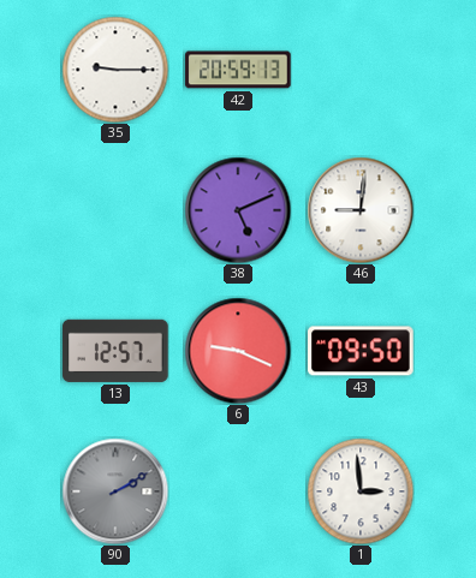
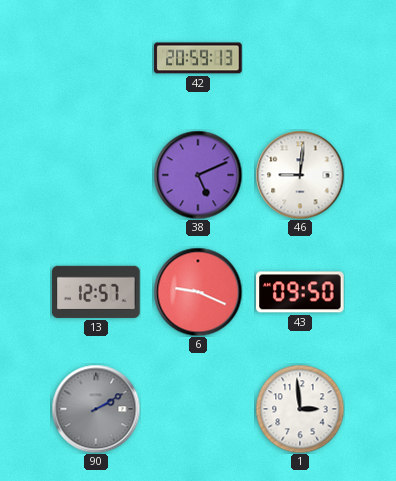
35: 9:15 -> none
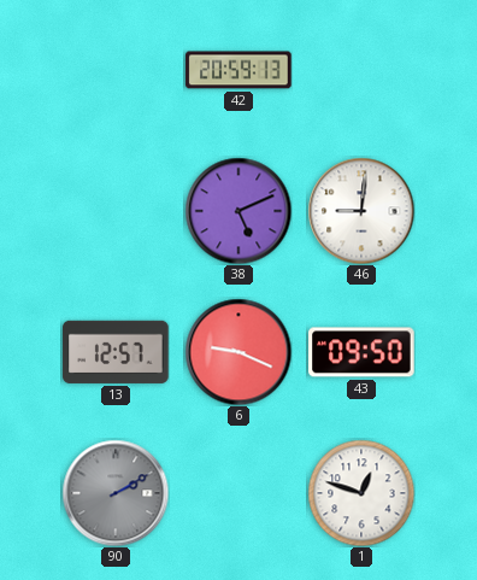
1: 2:59 -> 12:48
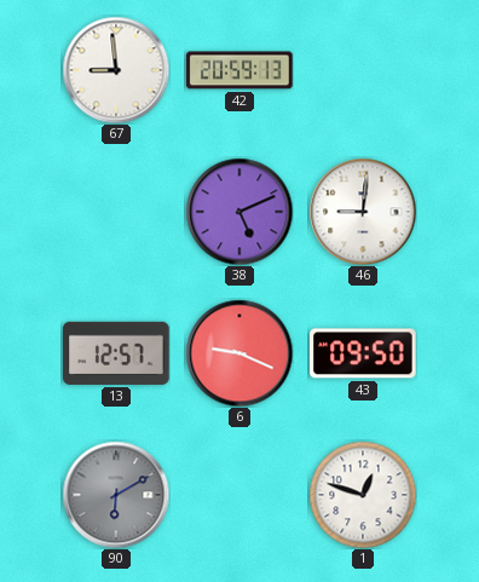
67: none -> 8:59
90: 2:10 -> 6:10
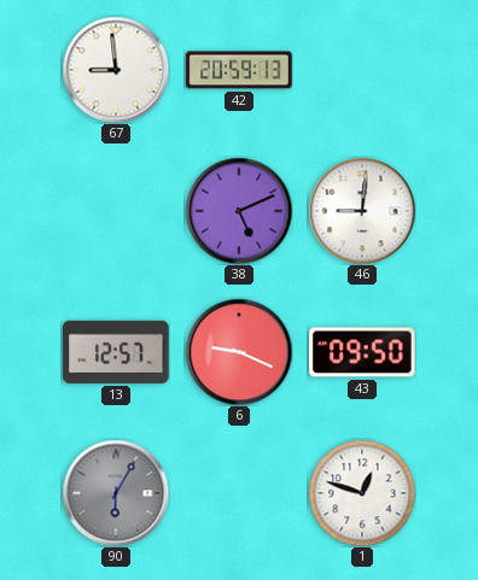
90: 6:10 -> 6:05
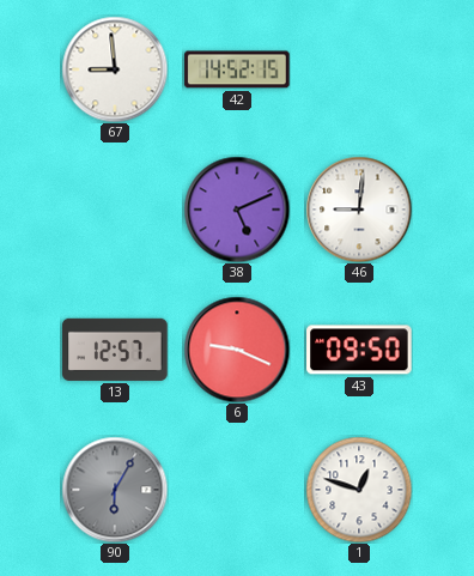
42: 20:59 -> 14:52
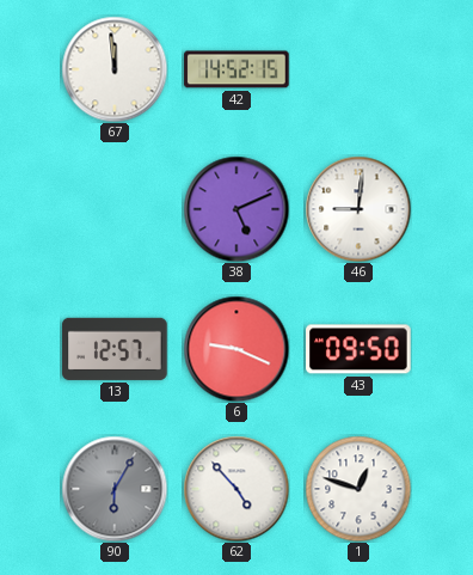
67: 8:59 -> 11:59
62: none -> 4:53
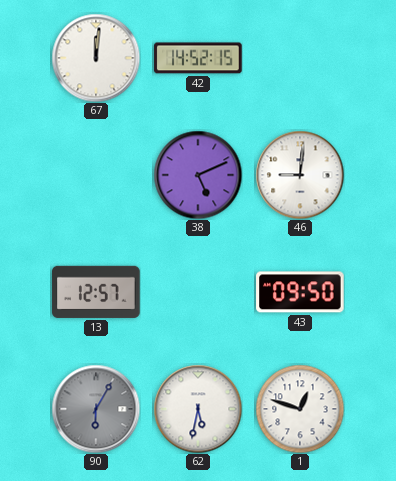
67: 11:59 -> 12:01
6: 9:19 -> none
62: 4:53 -> 5:32
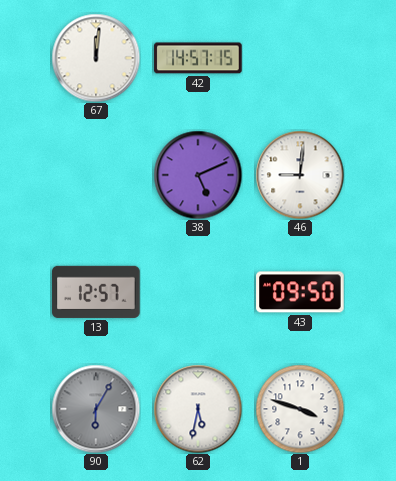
42: 14:52 -> 14:57
1: 12:48 -> 3:48
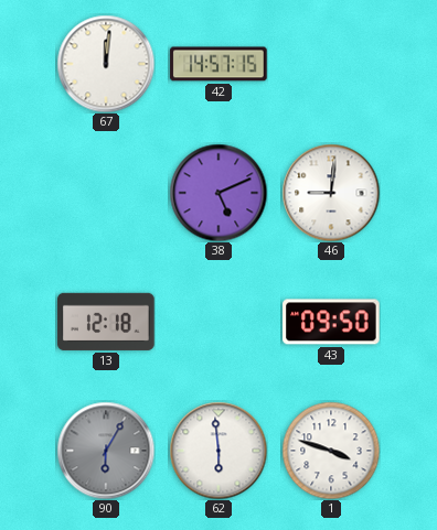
13: 12:57 -> 12:18
62: 5:32 -> 5:59
